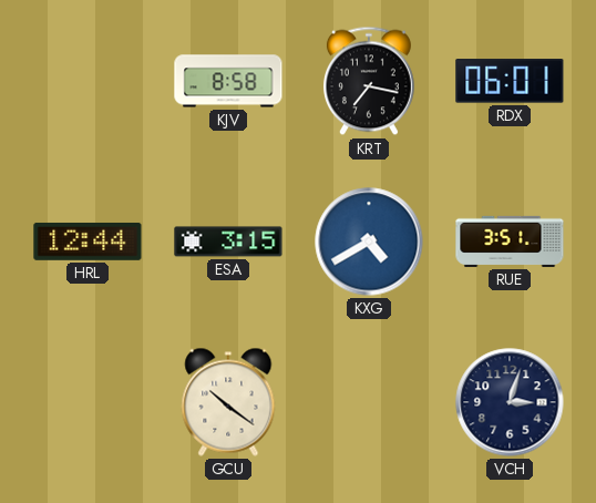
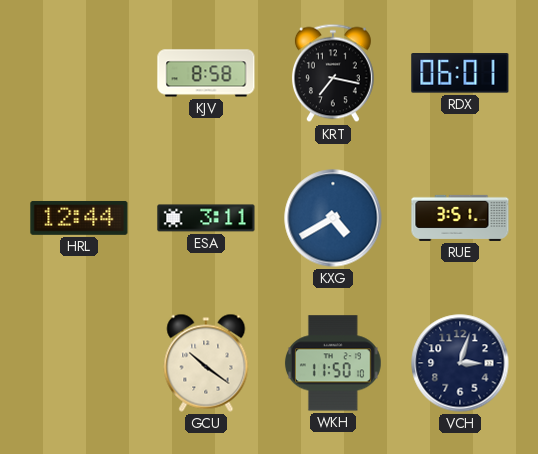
ESA: 3:15 -> 3:11
WKH: none -> 11:50
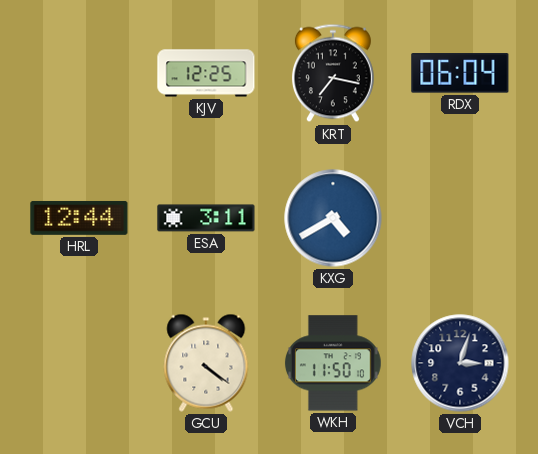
KJV: 8:58 -> 12:25
RDX: 06:01 -> 06:04
RUE: 3:51 -> none
GCU: 10:21 -> 4:21
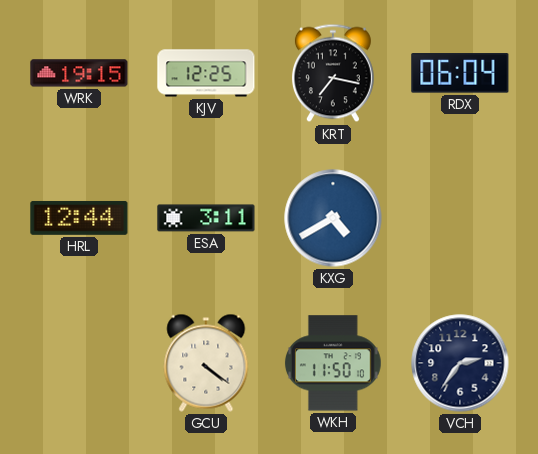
WRK: none -> 19:15
VCH: 3:03 -> 2:36
